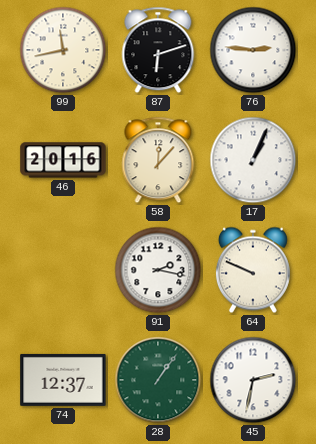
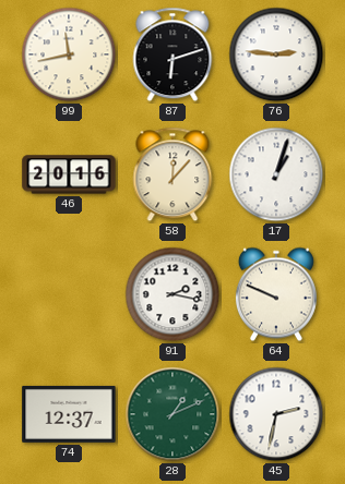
17: 1:04 -> 1:03
28: 1:06 -> 1:11
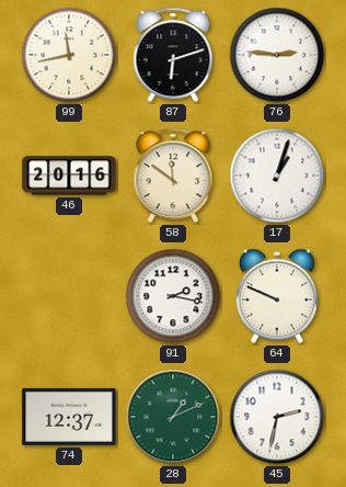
58: 12:07 -> 11:51
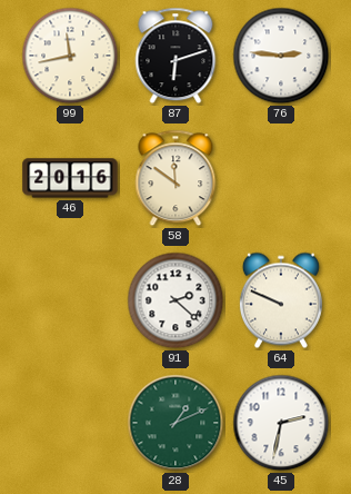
17: 1:03 -> none
91: 2:17 -> 2:22
74: 12:37 -> none
